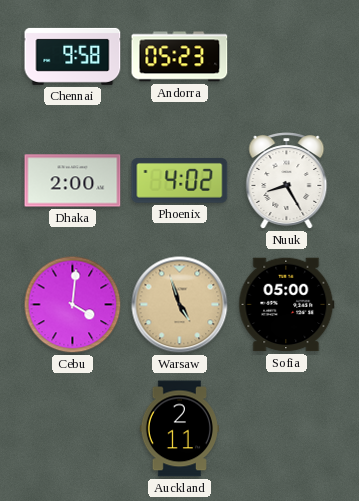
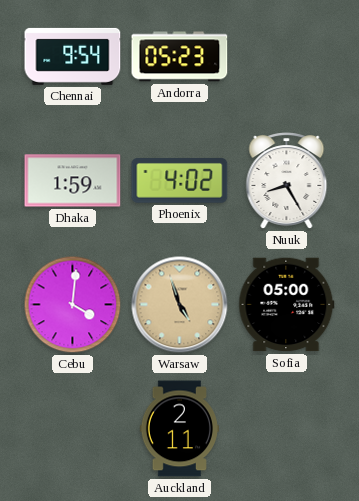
Chennai: 9:58 -> 9:54
Dhaka: 2:00 -> 1:59
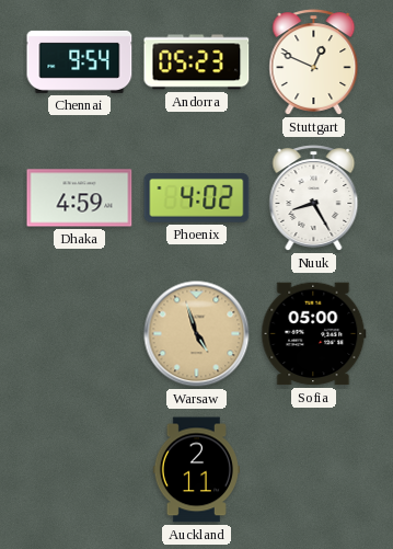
Stuttgart: none -> 12:49
Dhaka: 1:59 -> 4:59
Cebu: 4:01 -> none
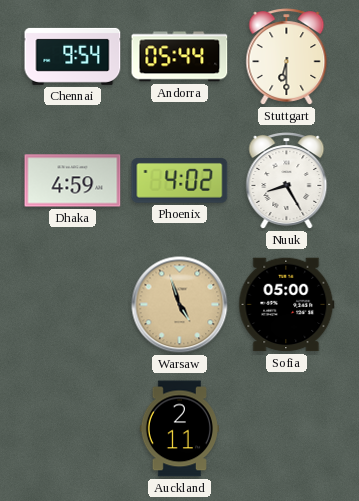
Andorra: 05:23 -> 05:44
Stuttgart: 12:49 -> 6:30
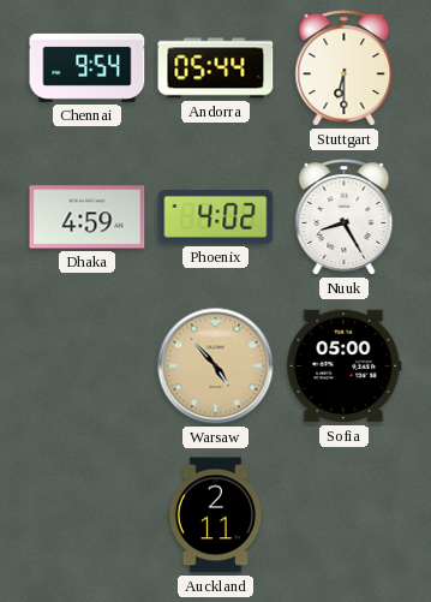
Warsaw: 4:57 -> 4:53
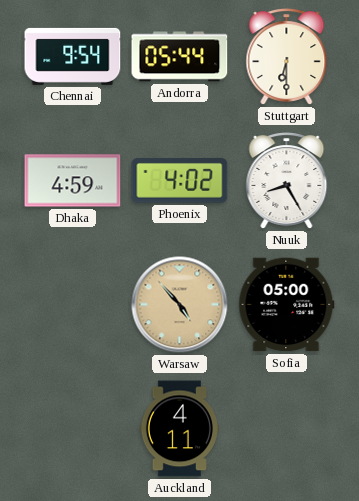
Auckland: 2:11 -> 4:11
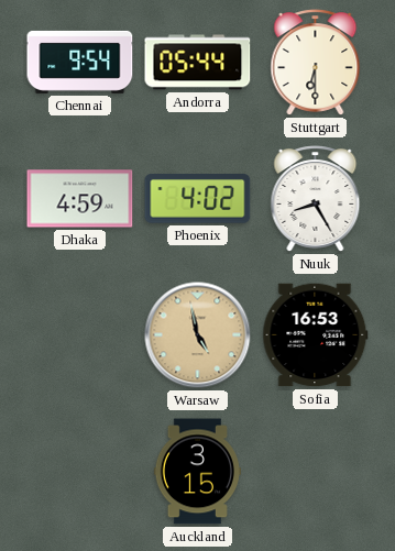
Warsaw: 4:53 -> 4:58
Sofia: 05:00 -> 16:53
Auckland: 4:11 -> 3:15
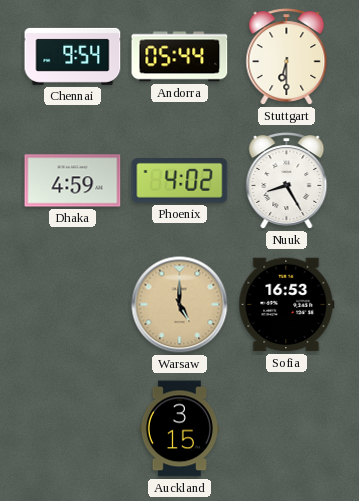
Warsaw: 4:58 -> 5:00
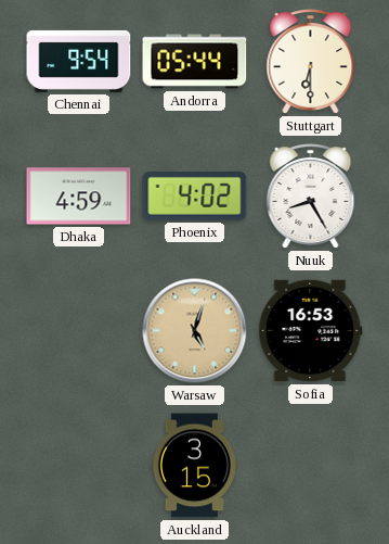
Warsaw: 5:00 -> 5:03
